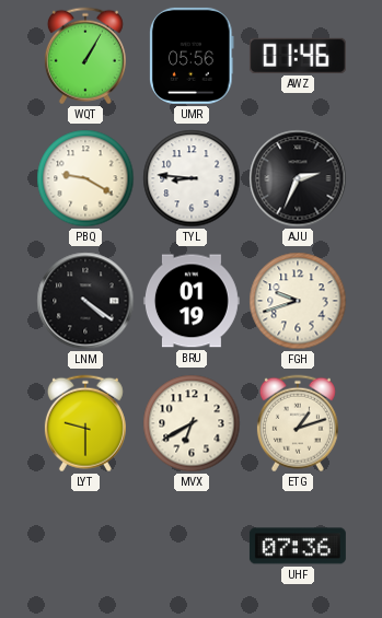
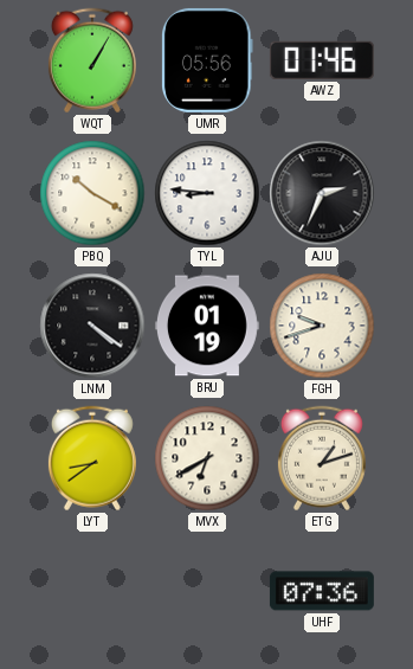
PBQ: 9:20 -> 10:20
LYT: 9:30 -> 8:39
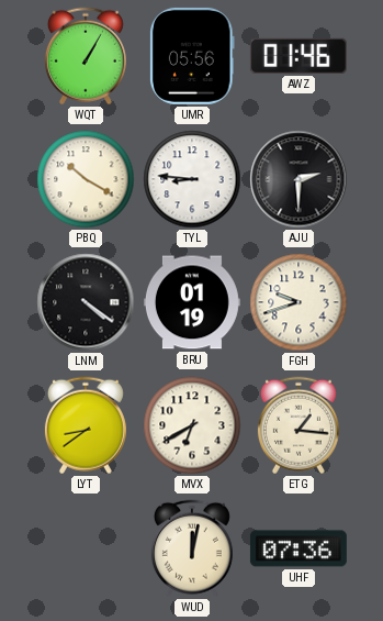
AJU: 2:34 -> 2:30
ETG: 1:12 -> 1:16
WUD: none -> 12:02
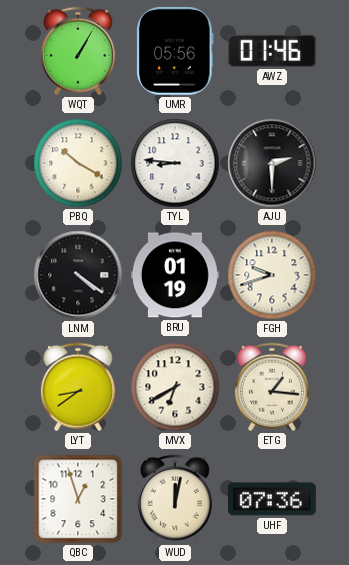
QBC: none -> 12:57
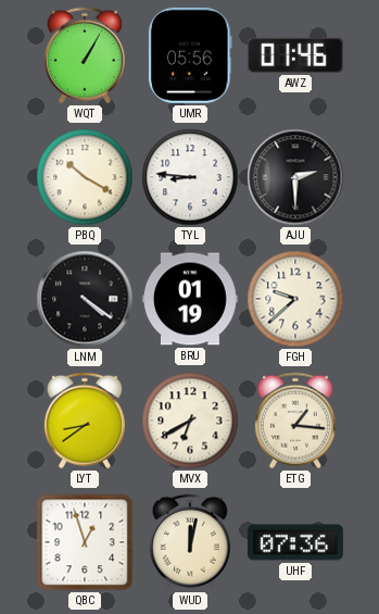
FGH: 9:42 -> 9:38
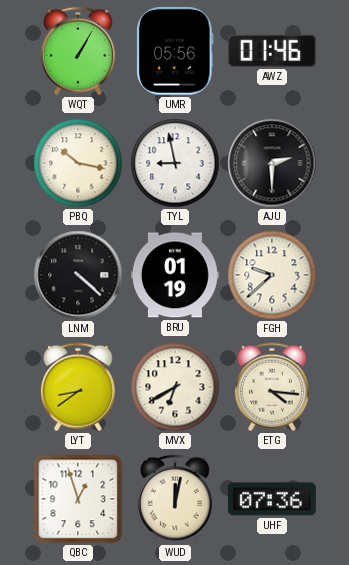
PBQ: 10:20 -> 10:17
TYL: 8:46 -> 8:58
LNM: 4:21 -> 4:22
ETG: 1:16 -> 4:16
